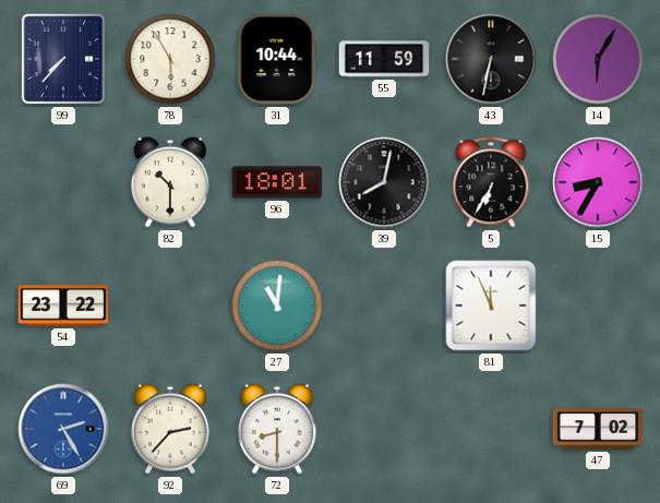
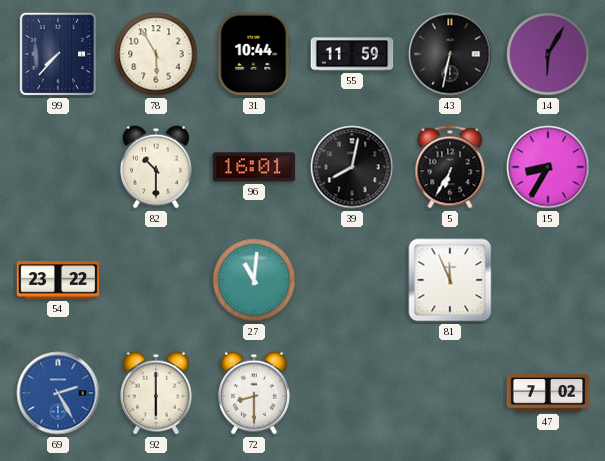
96: 18:01 -> 16:01
92: 2:37 -> 6:00
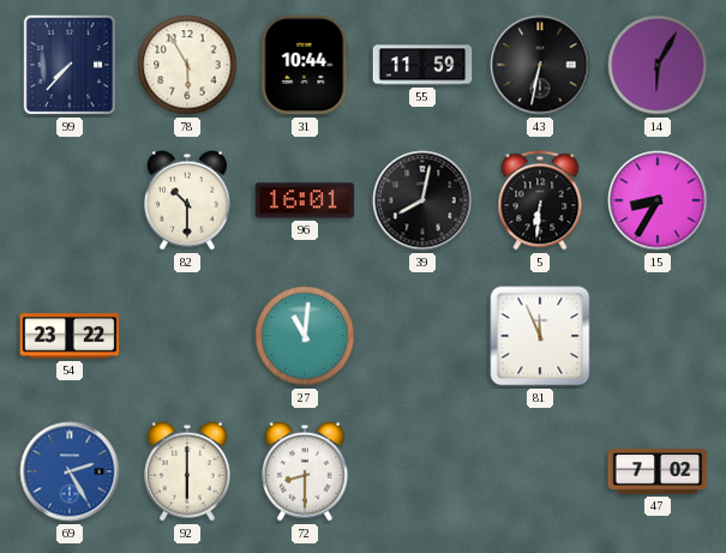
5: 6:35 -> 6:31
